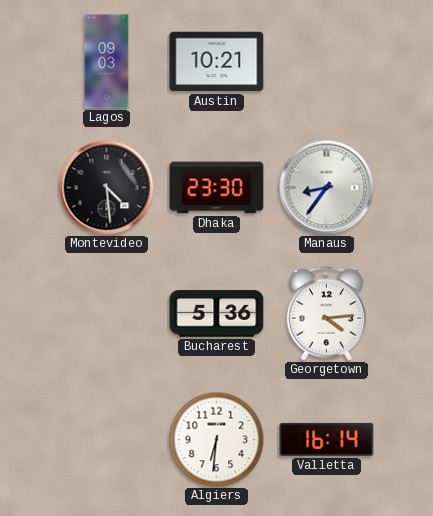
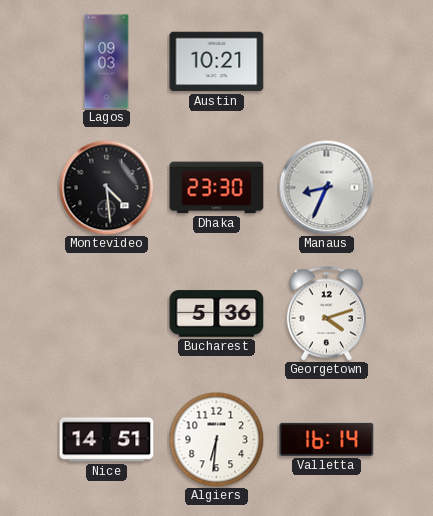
Manaus: 8:36 -> 8:34
Georgetown: 4:14 -> 4:12
Nice: none -> 14:51
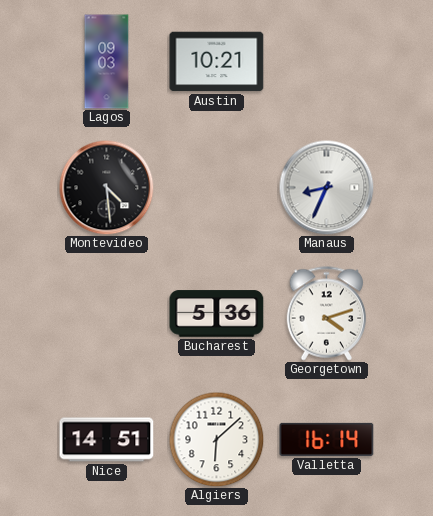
Dhaka: 23:30 -> none
Algiers: 6:31 -> 6:08
